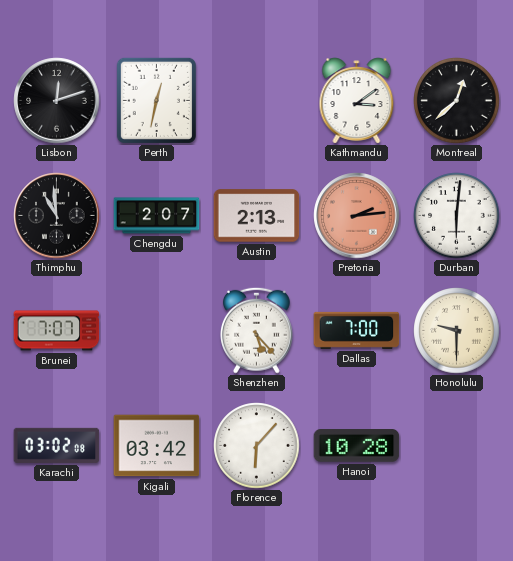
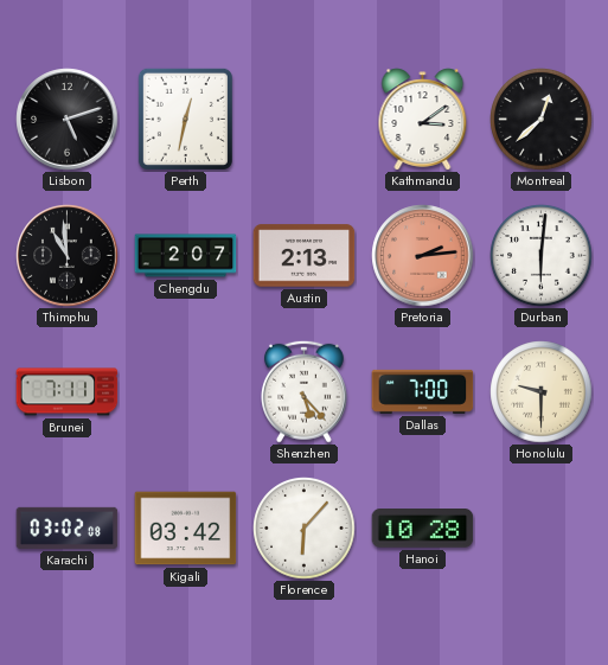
Lisbon: 12:12 -> 5:12
Brunei: 7:07 -> 7:11
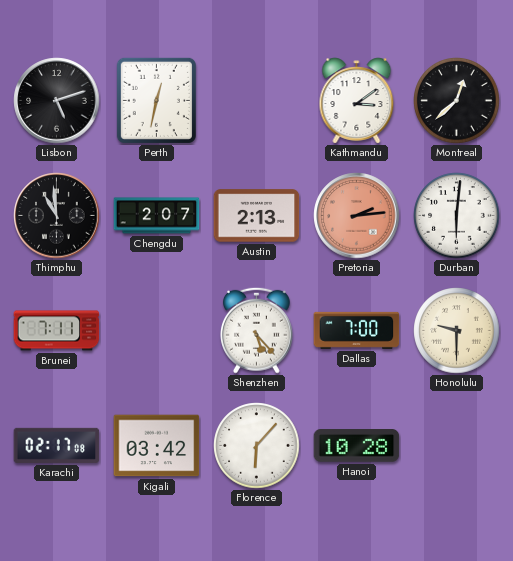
Karachi: 03:02 -> 02:17
